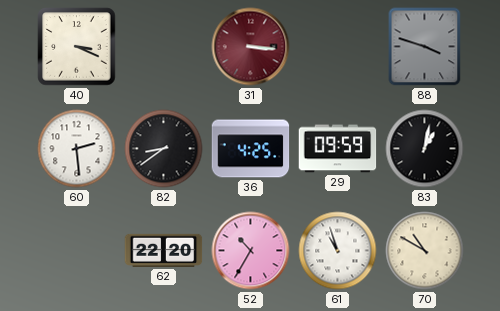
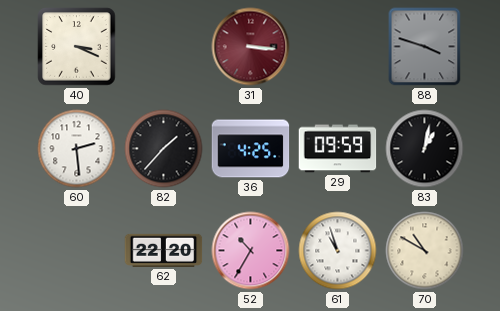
82: 8:39 -> 1:37
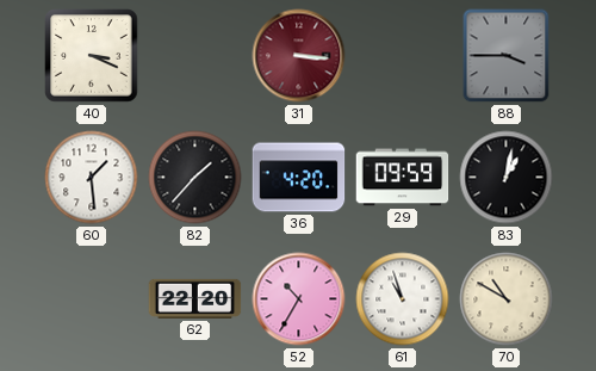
88: 3:48 -> 3:45
60: 2:29 -> 1:29
36: 4:25 -> 4:20
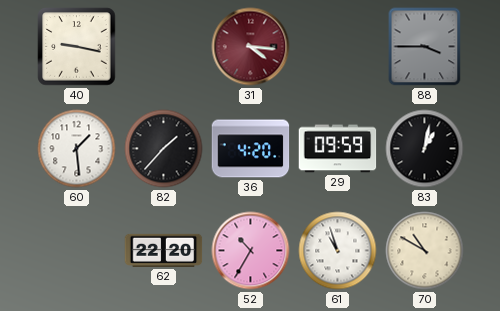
40: 3:19 -> 9:17
31: 3:16 -> 4:16
